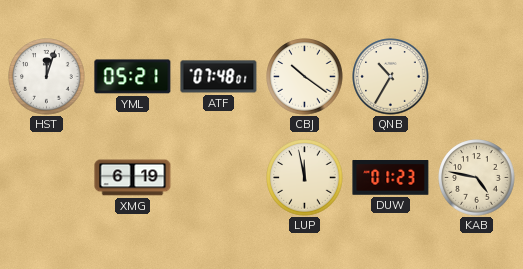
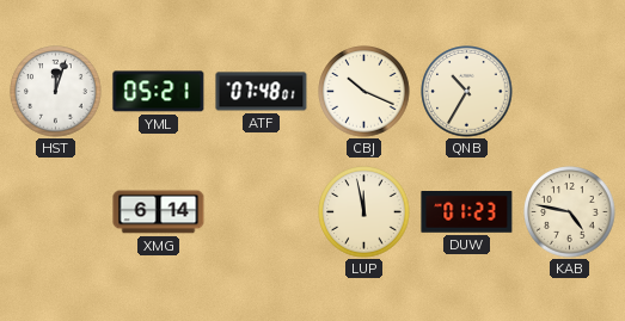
CBJ: 10:21 -> 10:19
XMG: 6:19 -> 6:14
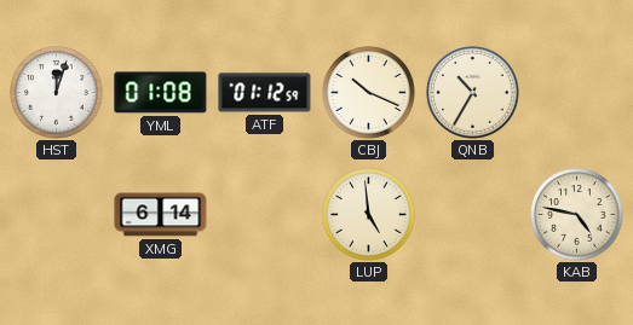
YML: 05:21 -> 01:08
ATF: 07:48 -> 01:12
LUP: 11:58 -> 4:59
DUW: 01:23 -> none
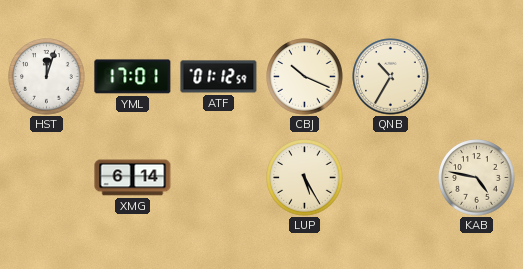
YML: 01:08 -> 17:01
LUP: 4:59 -> 5:25
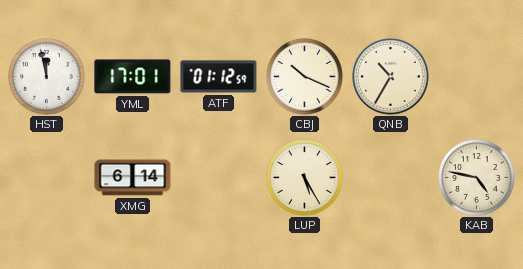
HST: 12:03 -> 11:58
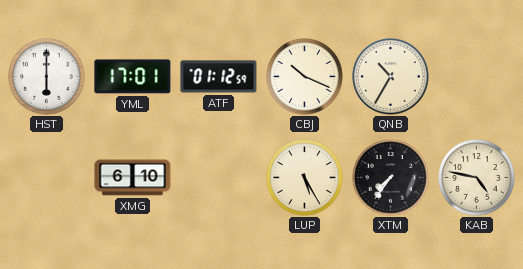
HST: 11:58 -> 6:00
XMG: 6:14 -> 6:10
XTM: none -> 7:36
